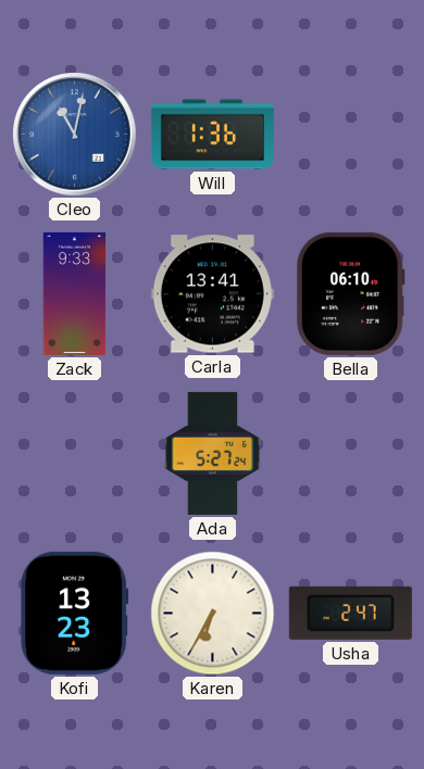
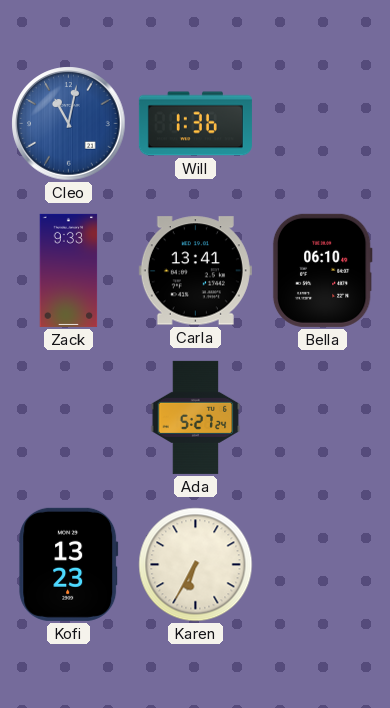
Usha: 2:47 -> none
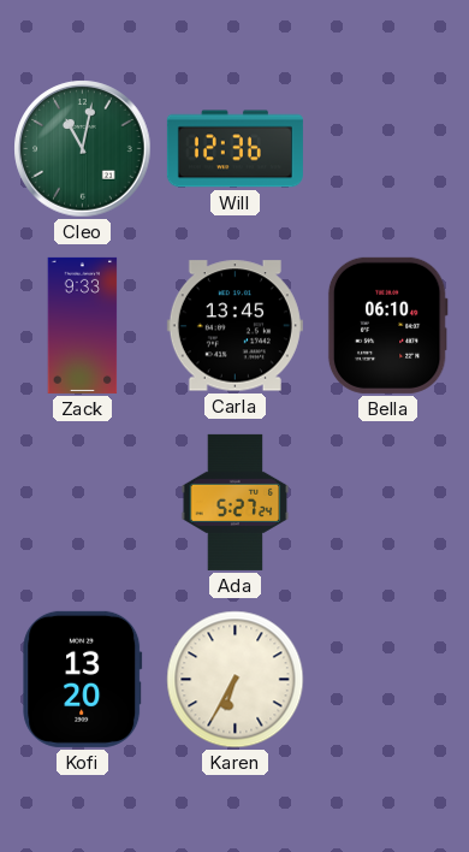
Cleo dial: blue -> green
Will: 1:36 -> 12:36
Carla: 13:41 -> 13:45
Kofi: 13:23 -> 13:20
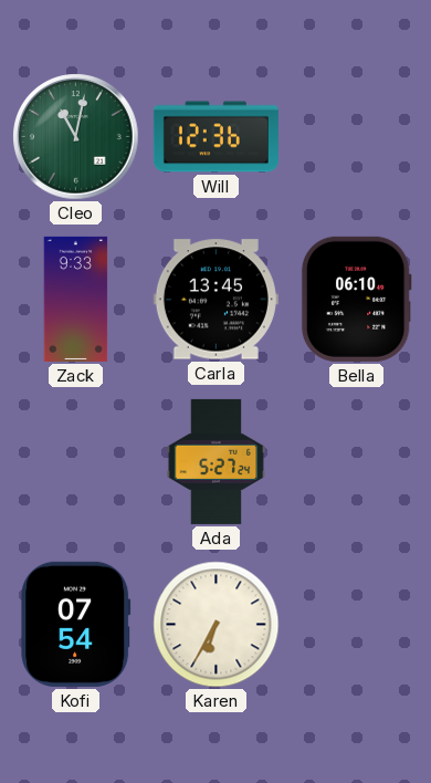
Kofi: 13:20 -> 07:54
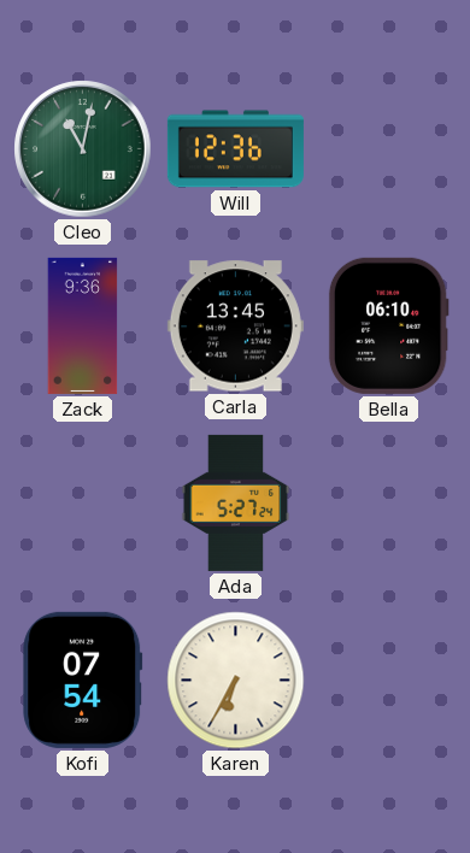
Zack: 9:33 -> 9:36
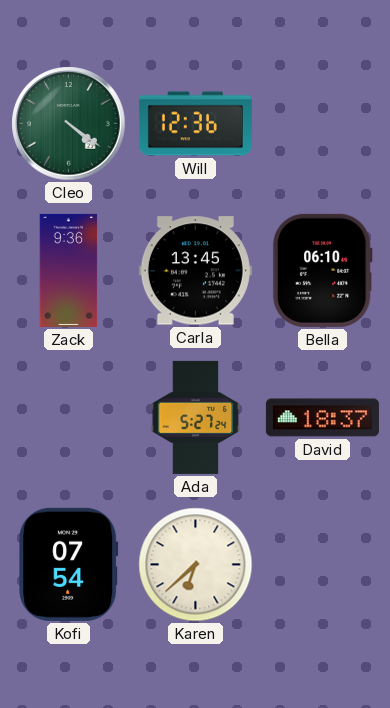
Cleo: 11:02 -> 4:21
David: none -> 18:37
Karen: 6:35 -> 6:38
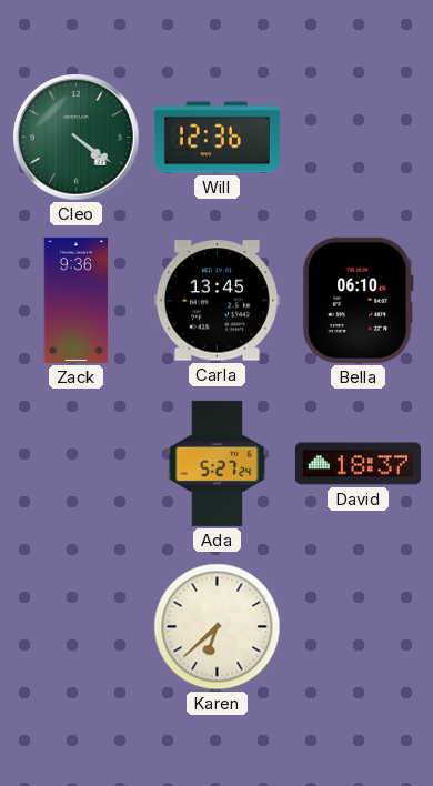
Kofi: 07:54 -> none
